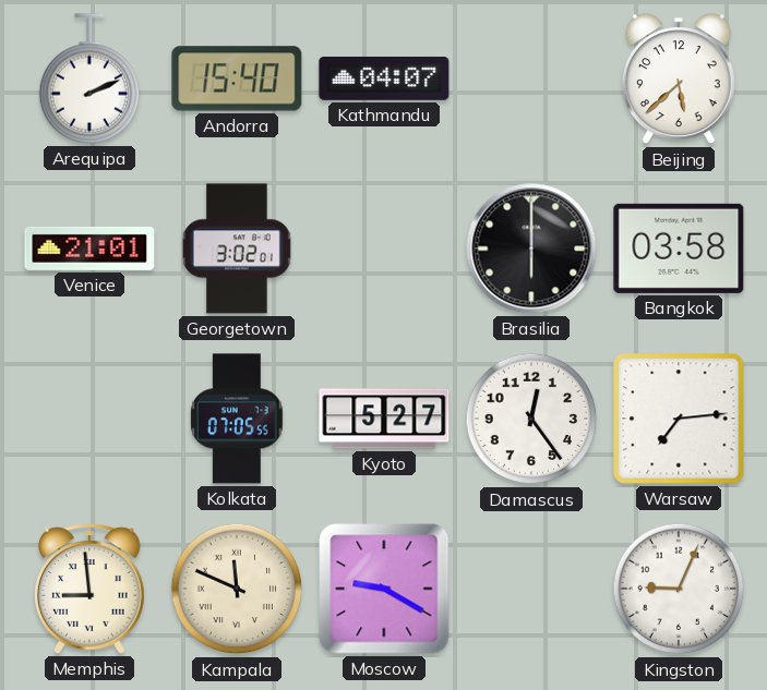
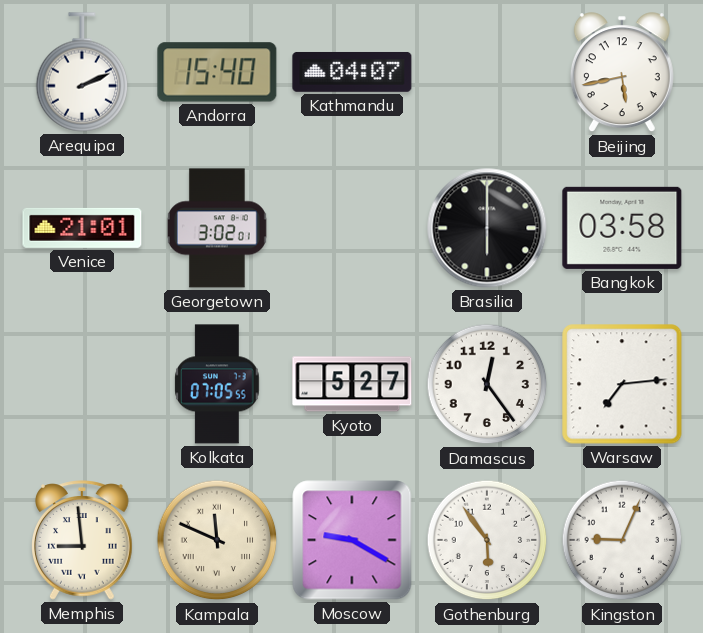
Beijing: 5:38 -> 5:43
Gothenburg: none -> 5:54
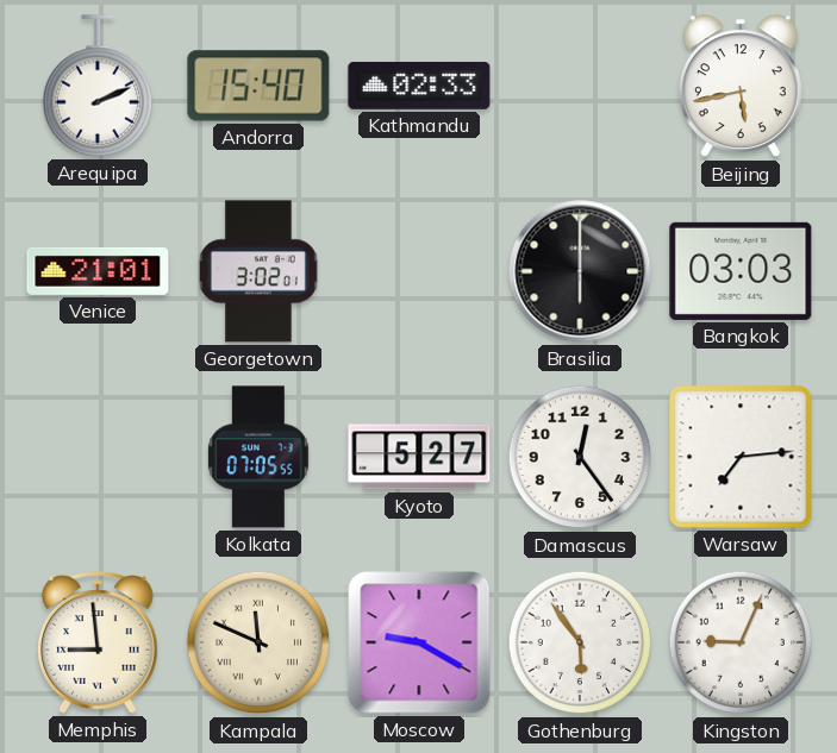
Kathmandu: 04:07 -> 02:33
Bangkok: 03:58 -> 03:03
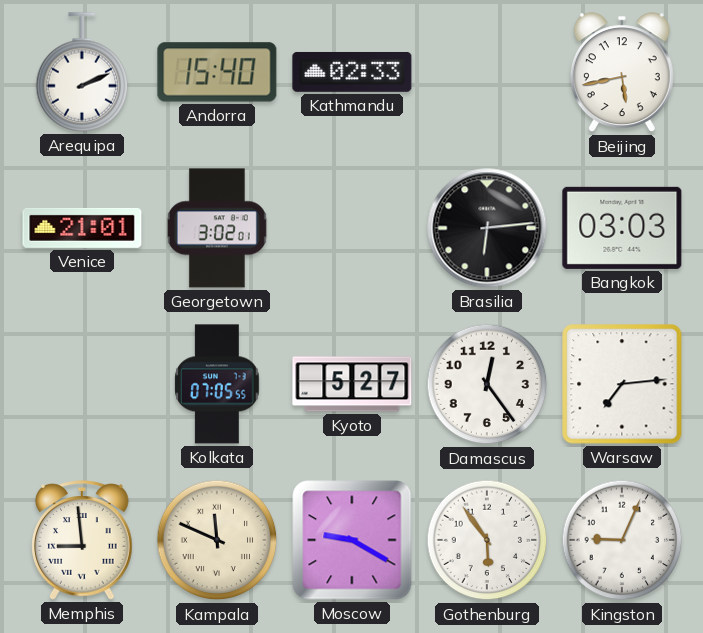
Brasilia: 6:00 -> 6:14
